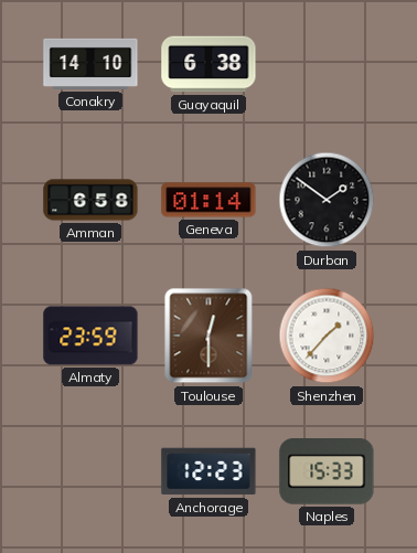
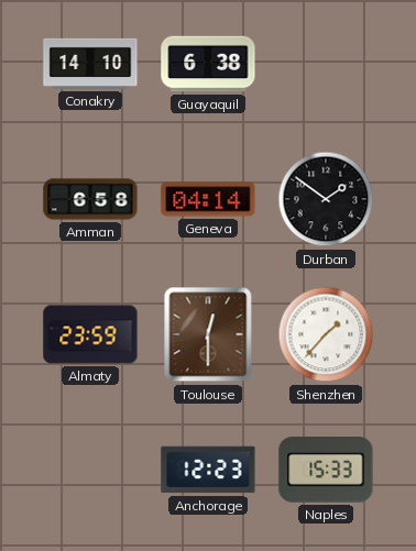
Geneva: 01:14 -> 04:14
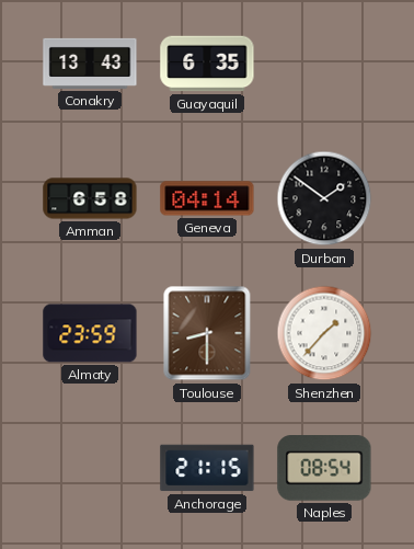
Conakry: 14:10 -> 13:43
Guayaquil: 6:38 -> 6:35
Toulouse: 12:30 -> 8:30
Anchorage: 12:23 -> 21:15
Naples: 15:33 -> 08:54
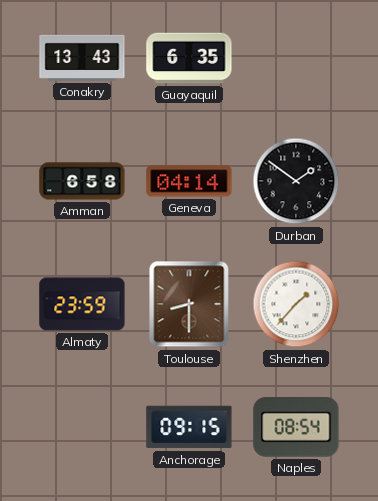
Anchorage: 21:15 -> 09:15
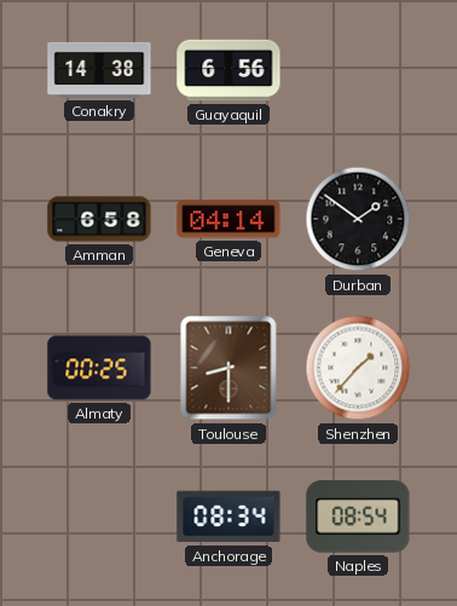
Conakry: 13:43 -> 14:38
Guayaquil: 6:35 -> 6:56
Almaty: 23:59 -> 00:25
Anchorage: 09:15 -> 08:34
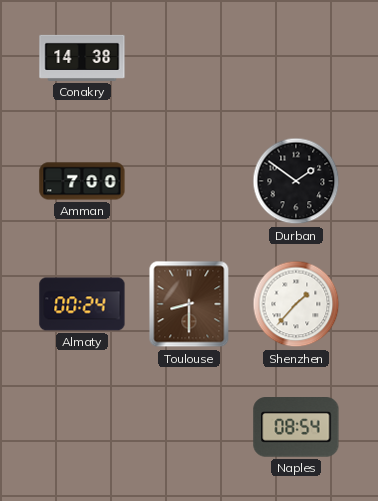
Guayaquil: 6:56 -> none
Amman: 6:58 -> 7:00
Geneva: 04:14 -> none
Almaty: 00:25 -> 00:24
Anchorage: 08:34 -> none
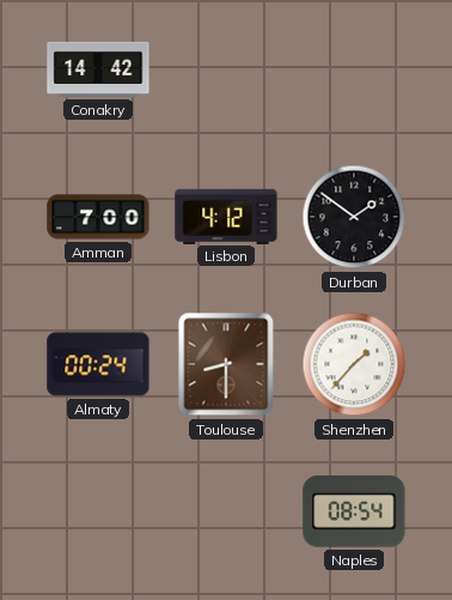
Conakry: 14:38 -> 14:42
Lisbon: none -> 4:12
